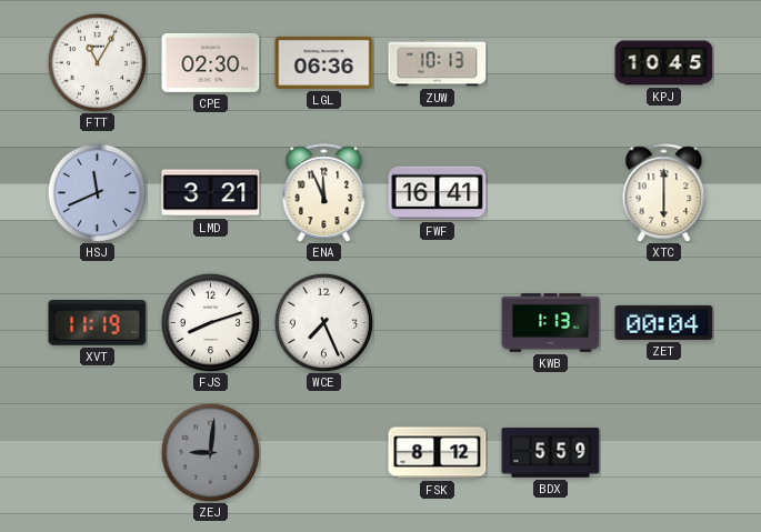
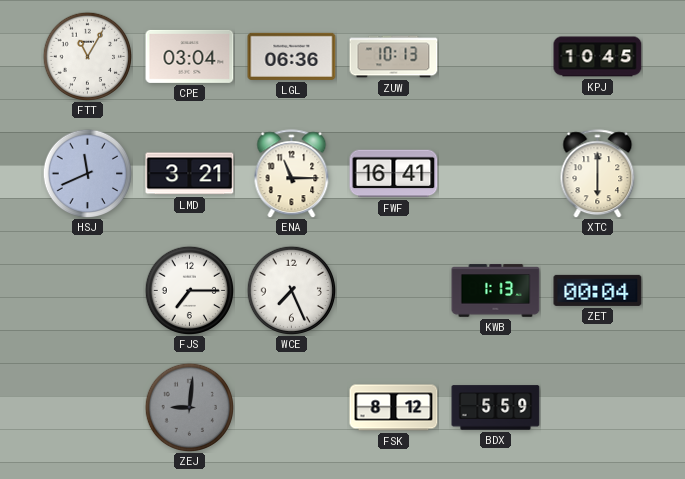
CPE: 02:30 -> 03:04
ENA: 11:56 -> 11:15
XVT: 11:19 -> none
FJS: 8:12 -> 7:15
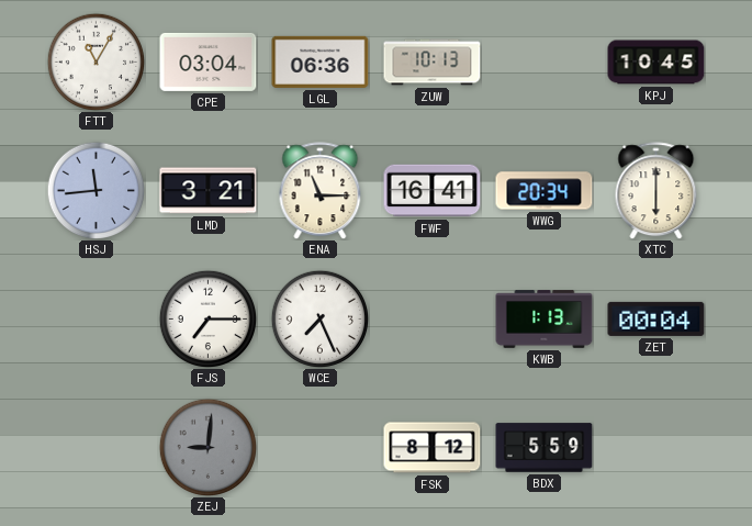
HSJ: 11:41 -> 11:44
WWG: none -> 20:34
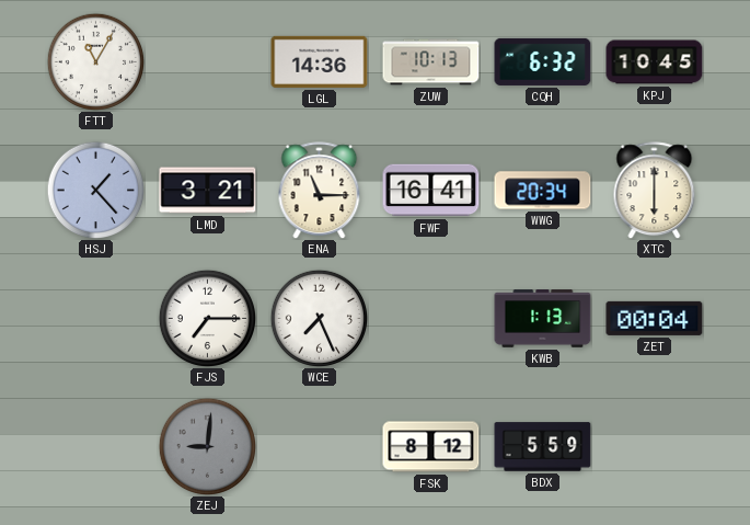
CPE: 03:04 -> none
LGL: 06:36 -> 14:36
CQH: none -> 6:32
HSJ: 11:44 -> 1:23
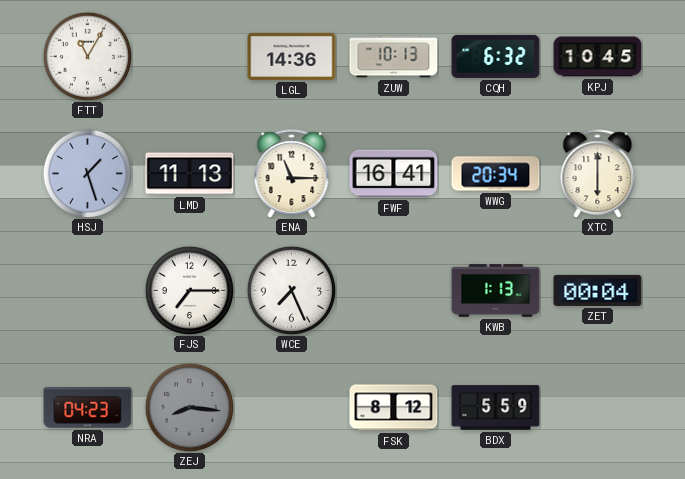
HSJ: 1:23 -> 1:27
LMD: 3:21 -> 11:13
NRA: none -> 04:23
ZEJ: 9:01 -> 8:16
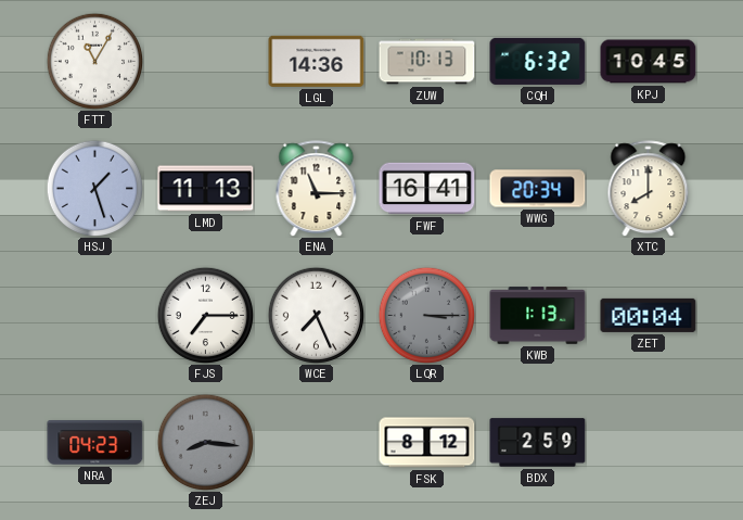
XTC: 6:00 -> 8:00
LQR: none -> 3:15
BDX: 5:59 -> 2:59
